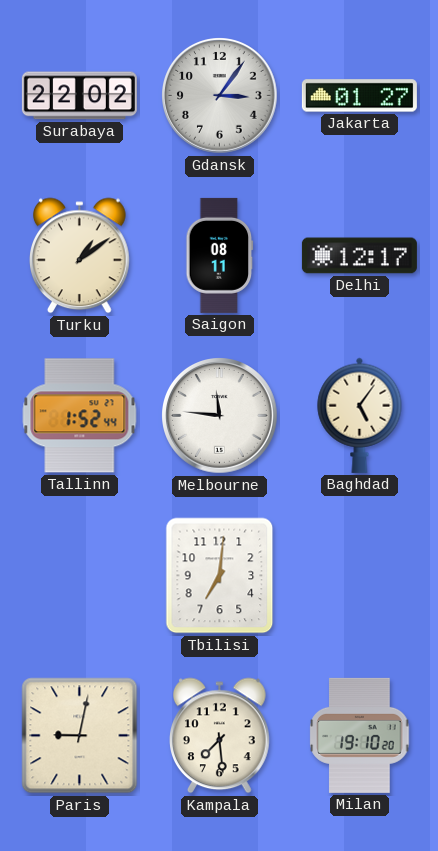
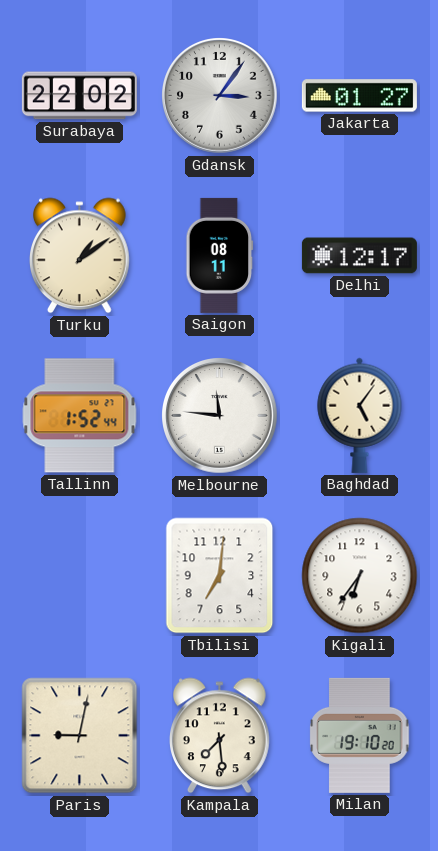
Kigali: none -> 6:36
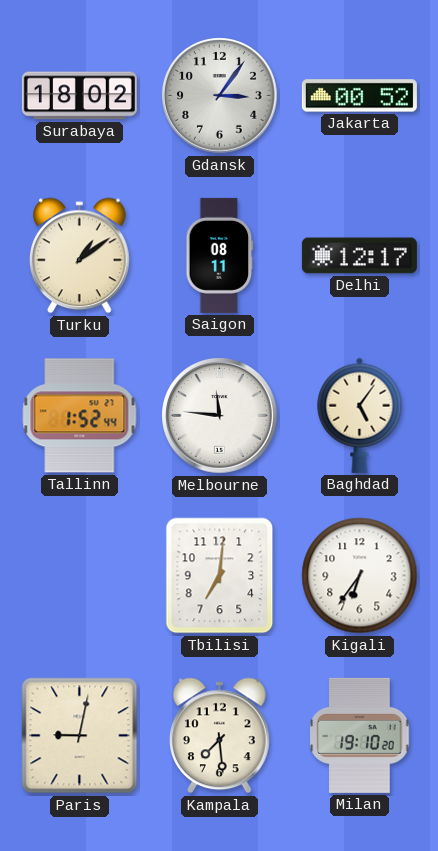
Surabaya: 22:02 -> 18:02
Jakarta: 01:27 -> 00:52
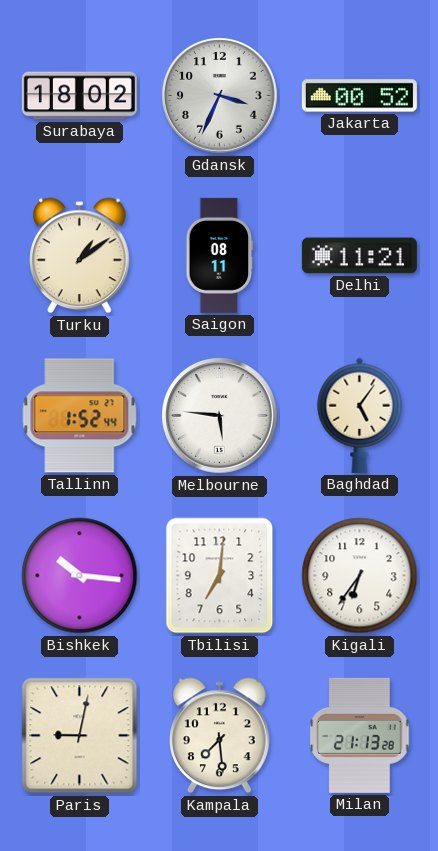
Gdansk: 3:06 -> 3:34
Delhi: 12:17 -> 11:21
Melbourne: 11:46 -> 5:46
Bishkek: none -> 10:16
Milan: 19:10 -> 21:13
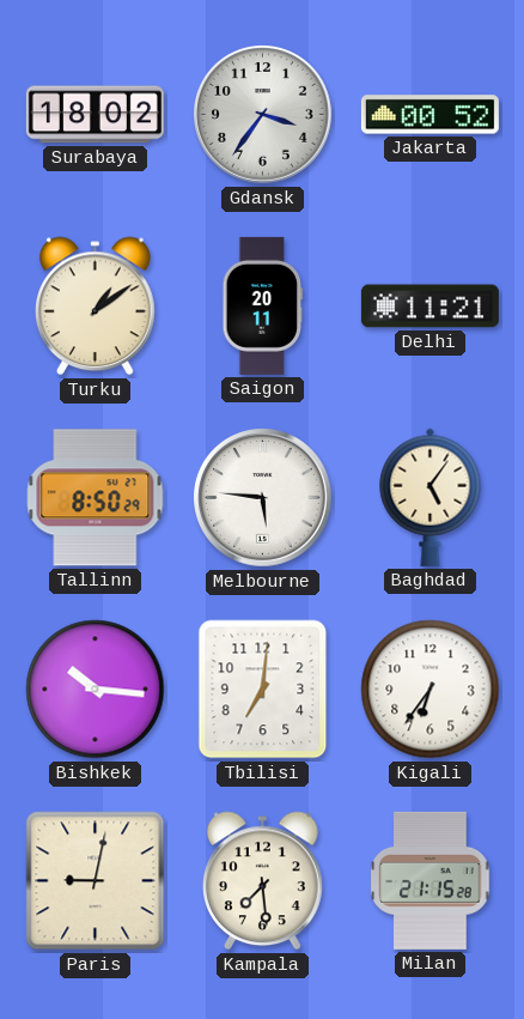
Gdansk: 3:34 -> 3:36
Saigon: 08:11 -> 20:11
Tallinn: 1:52 -> 8:50
Milan: 21:13 -> 21:15
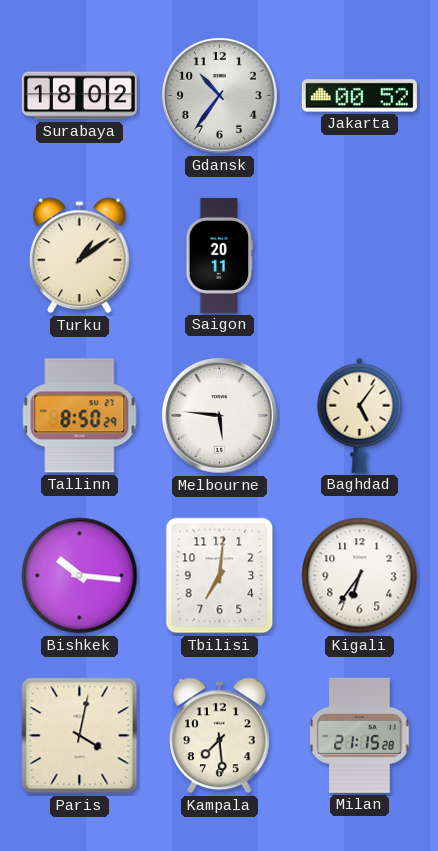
Gdansk: 3:36 -> 10:36
Delhi: 11:21 -> none
Paris: 9:02 -> 4:02
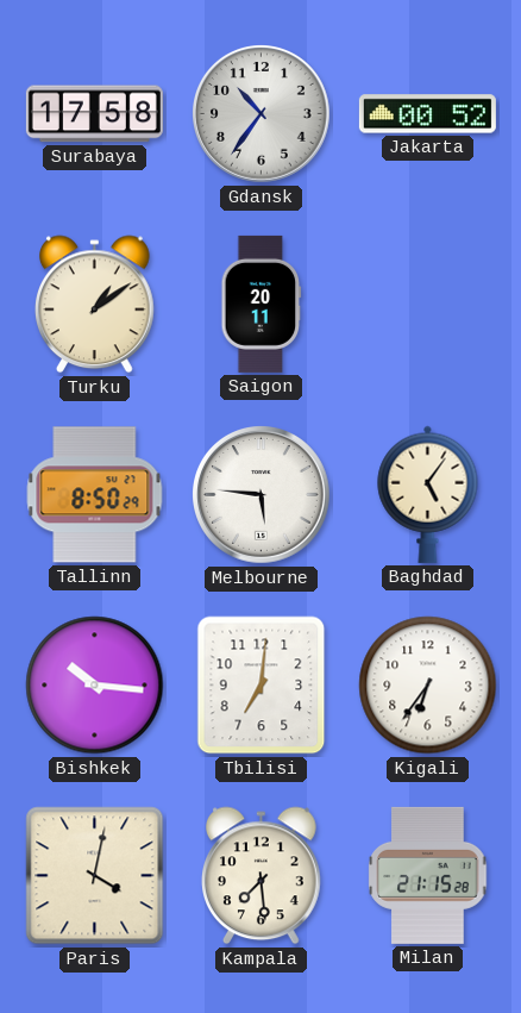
Surabaya: 18:02 -> 17:58
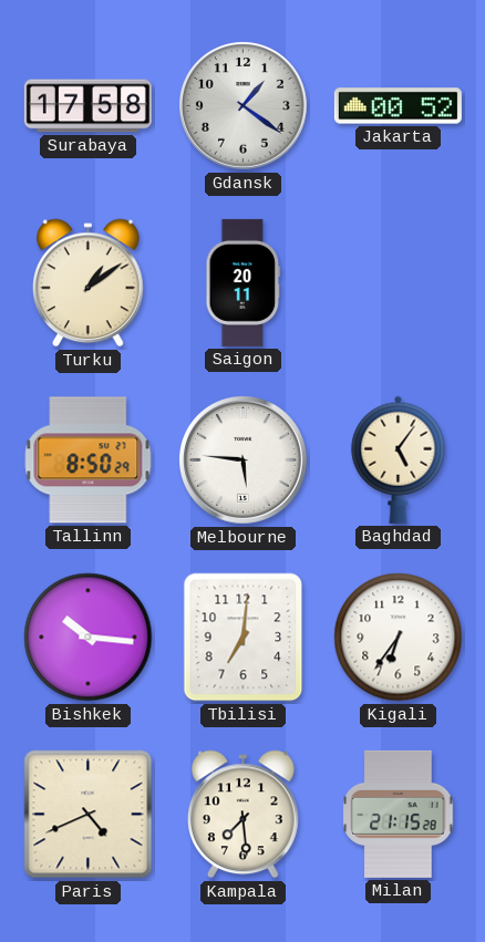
Gdansk: 10:36 -> 1:21
Paris: 4:02 -> 4:41
